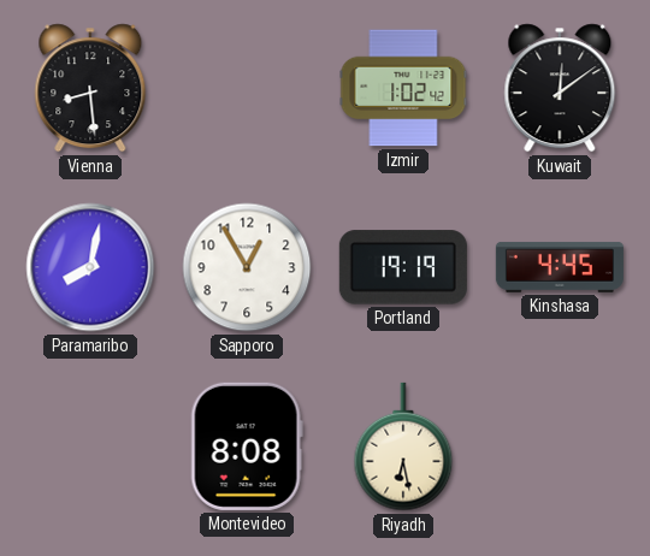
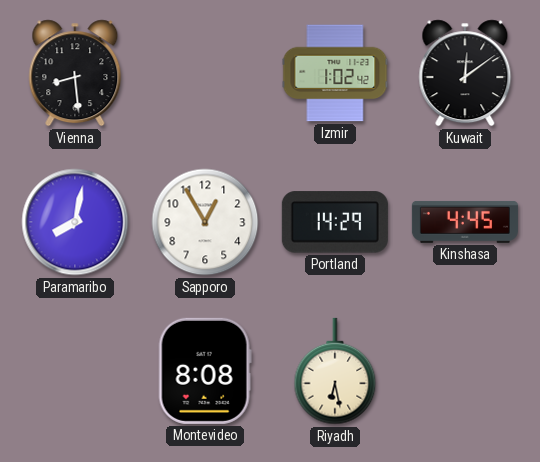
Portland: 19:19 -> 14:29
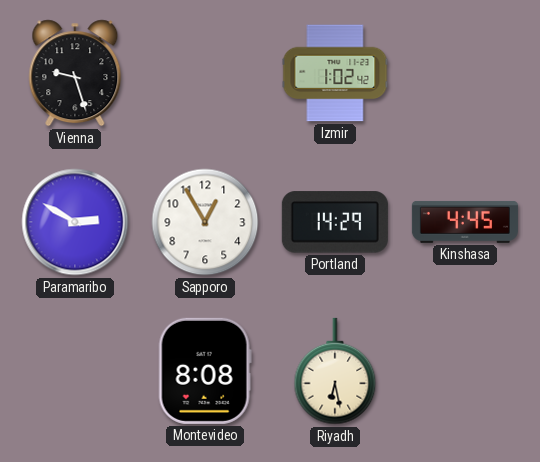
Vienna: 8:29 -> 9:27
Kuwait: 12:09 -> none
Paramaribo: 8:02 -> 2:50
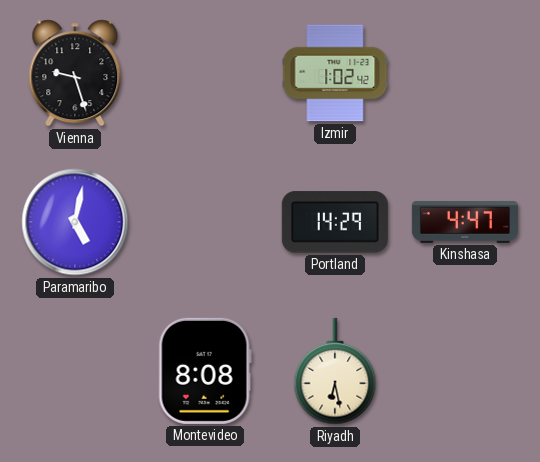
Paramaribo: 2:50 -> 5:02
Sapporo: 12:55 -> none
Kinshasa: 4:45 -> 4:47
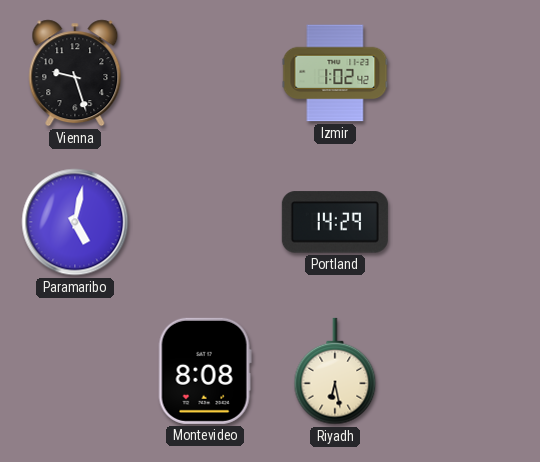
Kinshasa: 4:47 -> none
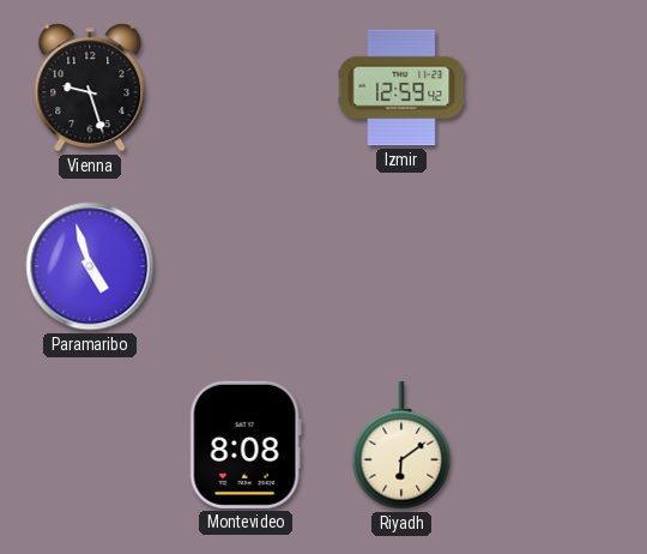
Izmir: 1:02 -> 12:59
Paramaribo: 5:02 -> 4:57
Portland: 14:29 -> none
Riyadh: 6:28 -> 6:09
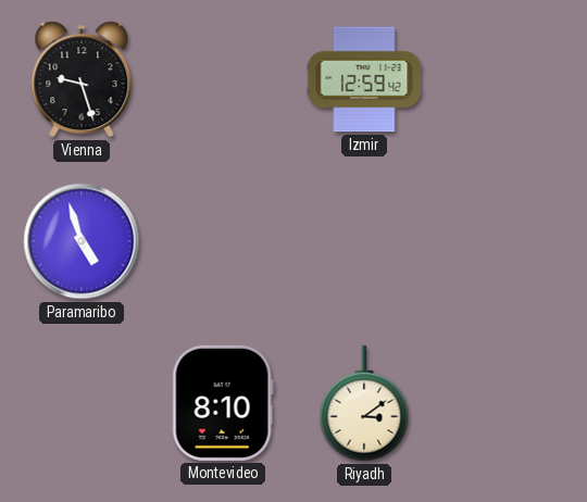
Montevideo: 8:08 -> 8:10
Riyadh: 6:09 -> 3:09
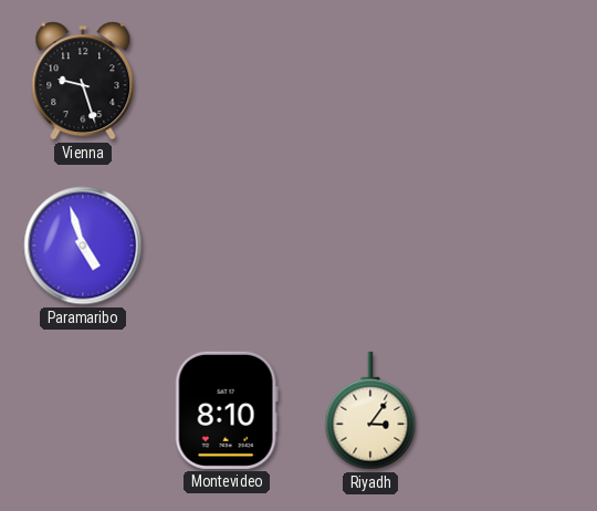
Izmir: 12:59 -> none
Riyadh: 3:09 -> 3:06
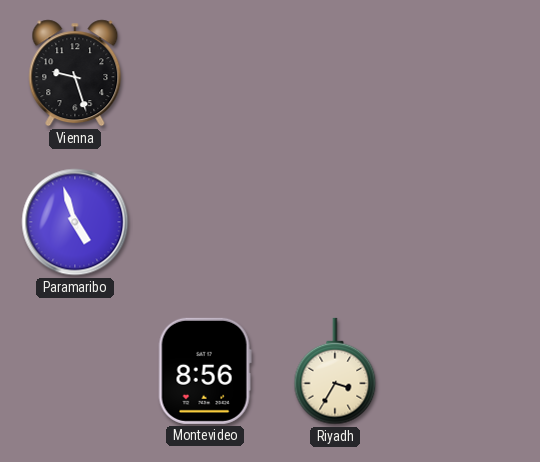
Montevideo: 8:10 -> 8:56
Riyadh: 3:06 -> 3:35
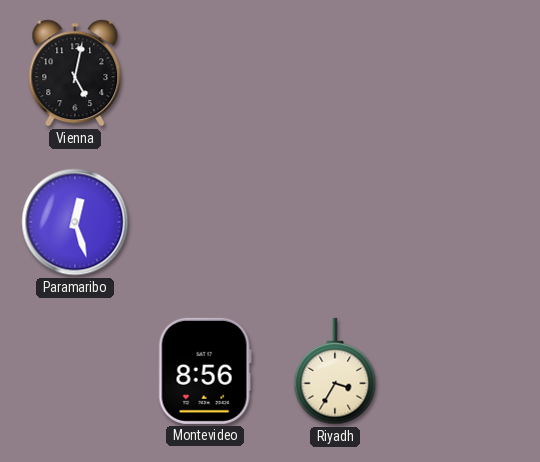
Vienna: 9:27 -> 5:02
Paramaribo: 4:57 -> 12:27
